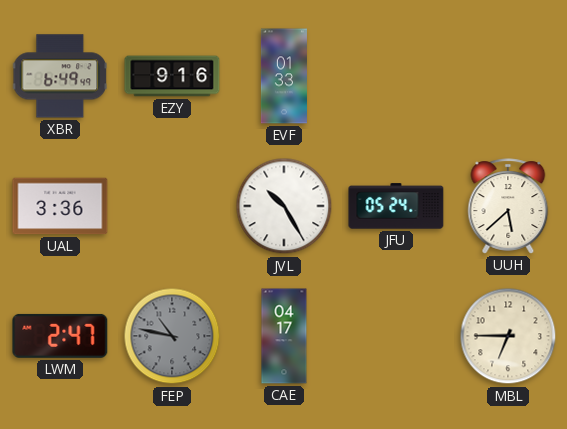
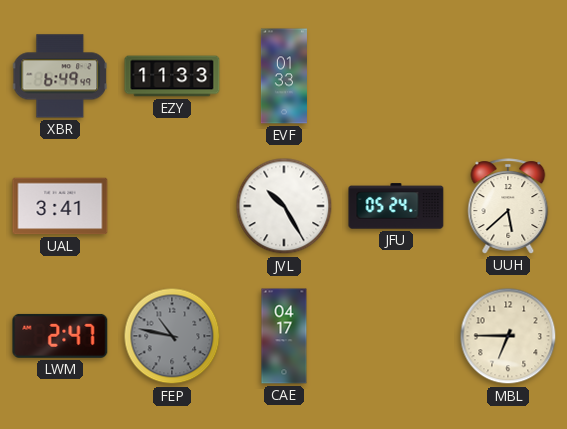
EZY: 9:16 -> 11:33
UAL: 3:36 -> 3:41
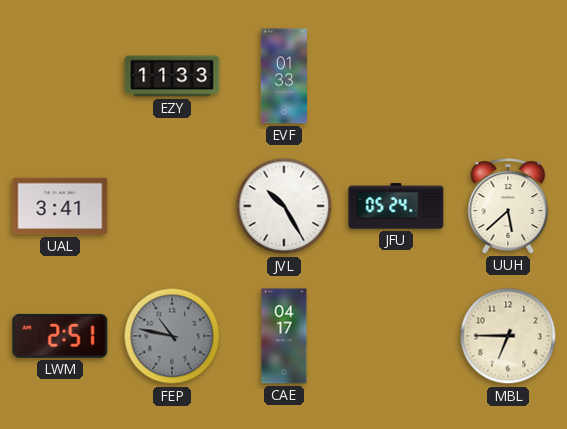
XBR: 6:49 -> none
LWM: 2:47 -> 2:51
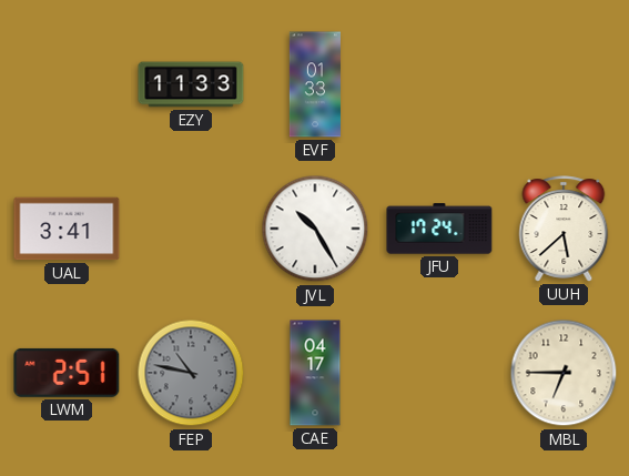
JFU: 05:24 -> 17:24
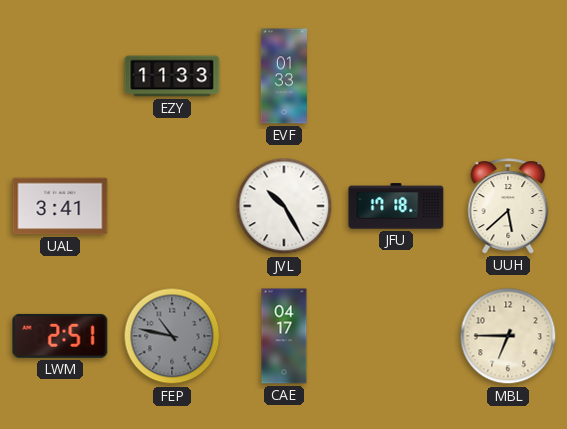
JFU: 17:24 -> 17:18
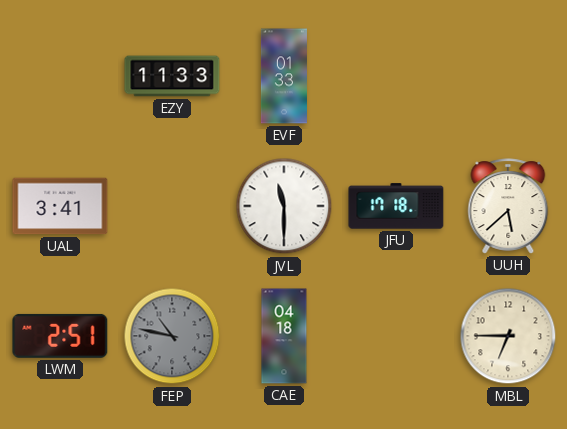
JVL: 10:25 -> 11:30
CAE: 04:17 -> 04:18
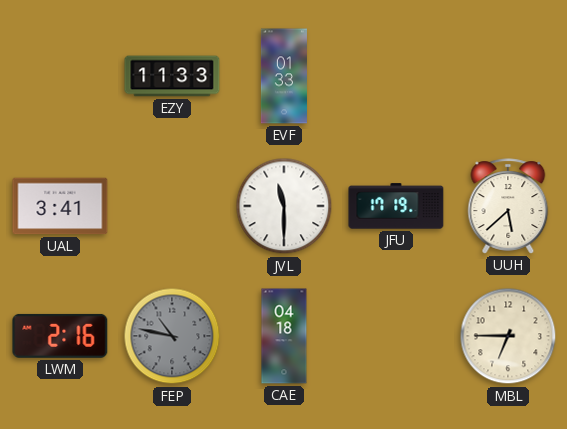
JFU: 17:18 -> 17:19
LWM: 2:51 -> 2:16
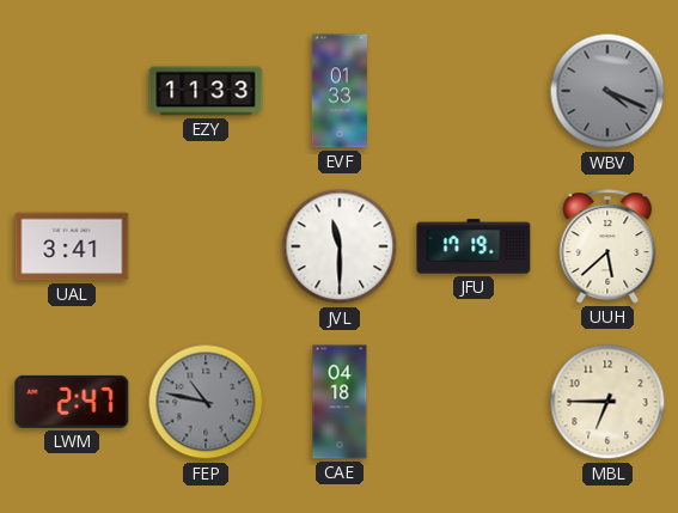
WBV: none -> 4:19
LWM: 2:16 -> 2:47
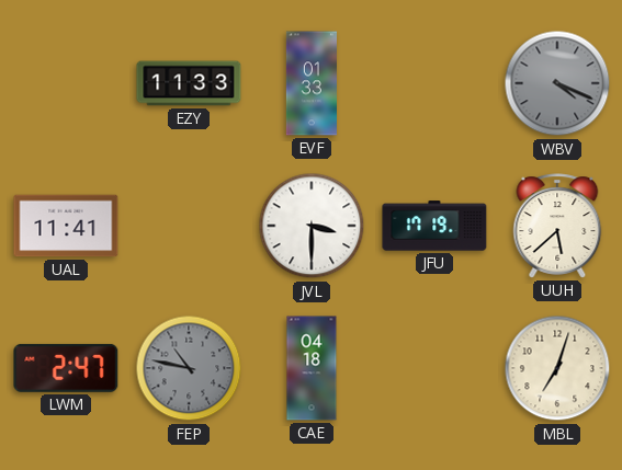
UAL: 3:41 -> 11:41
JVL: 11:30 -> 3:30
MBL: 6:45 -> 7:03
